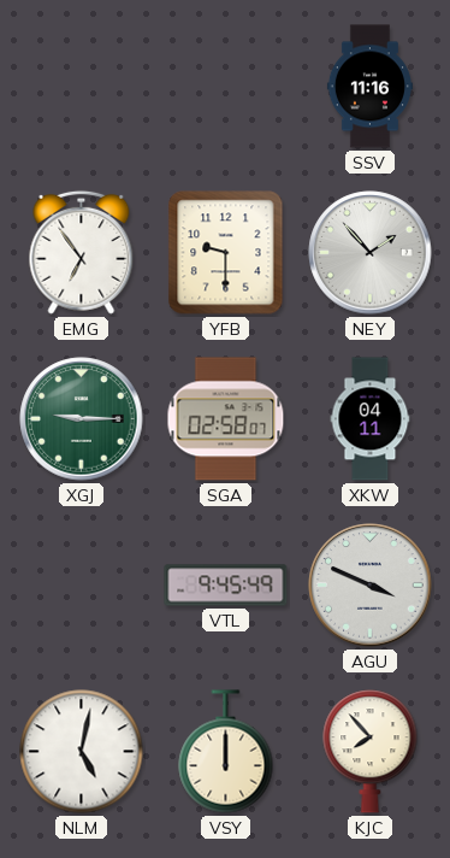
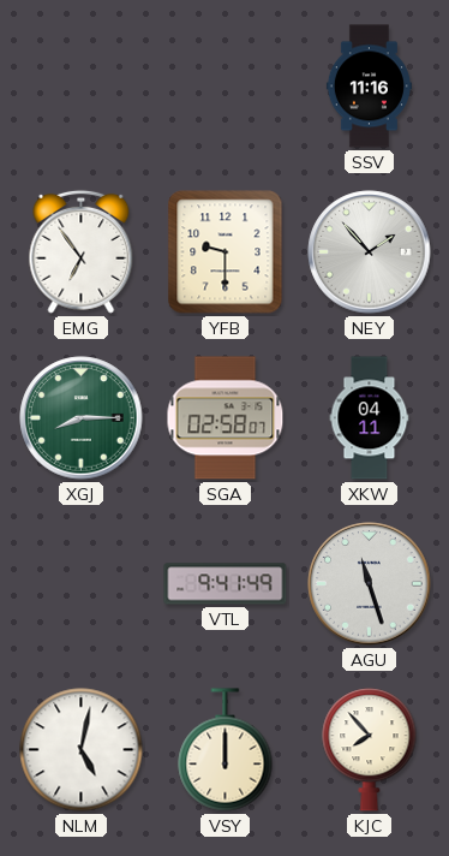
XGJ: 9:15 -> 8:15
VTL: 9:45 -> 9:41
AGU: 3:49 -> 11:27
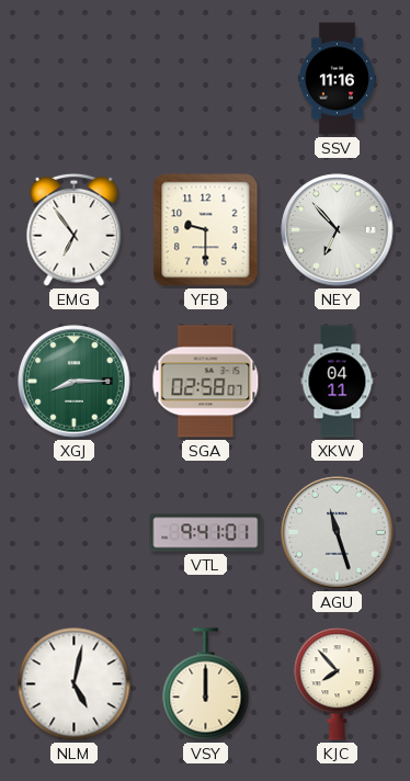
NEY: 1:53 -> 6:53
VTL: 9:41:49 -> 9:41:01
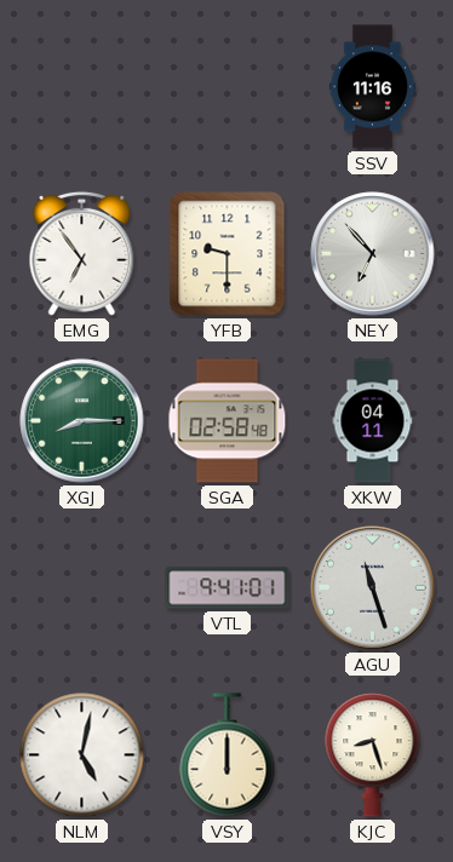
SGA: 02:58:07 -> 02:58:48
KJC: 7:53 -> 8:27
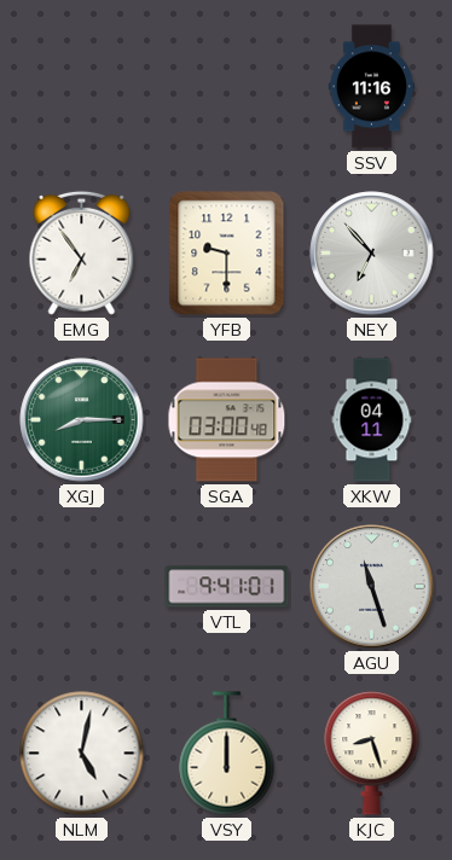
SGA: 02:58 -> 03:00
